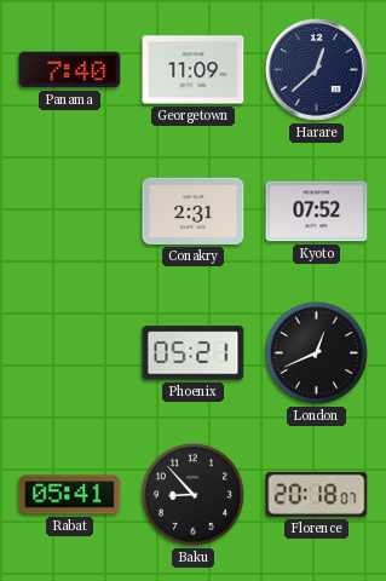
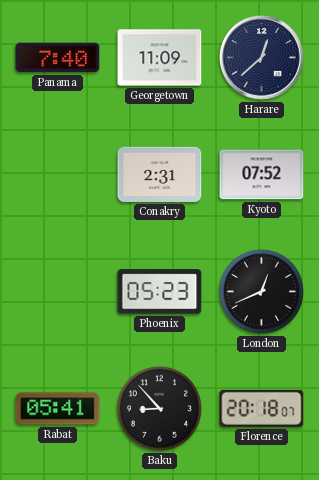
Phoenix: 05:21 -> 05:23
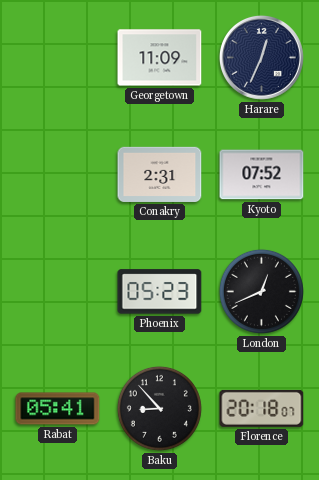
Panama: 7:40 -> none
Harare: 12:38 -> 12:34
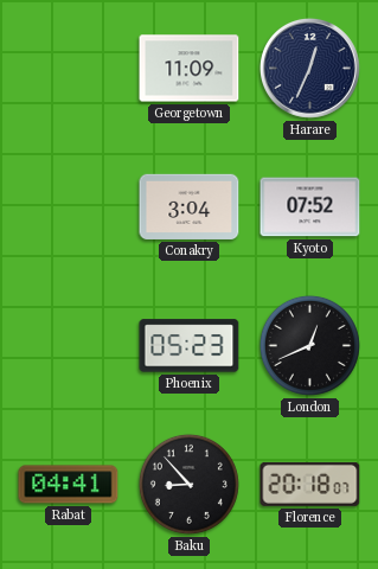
Conakry: 2:31 -> 3:04
Rabat: 05:41 -> 04:41
